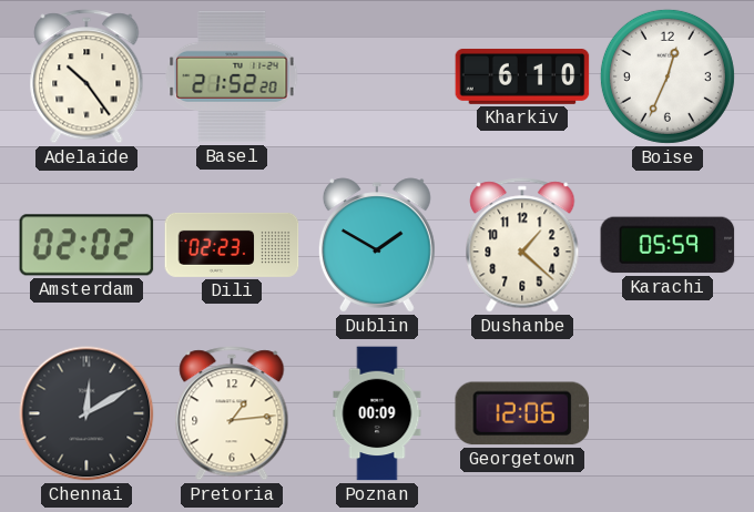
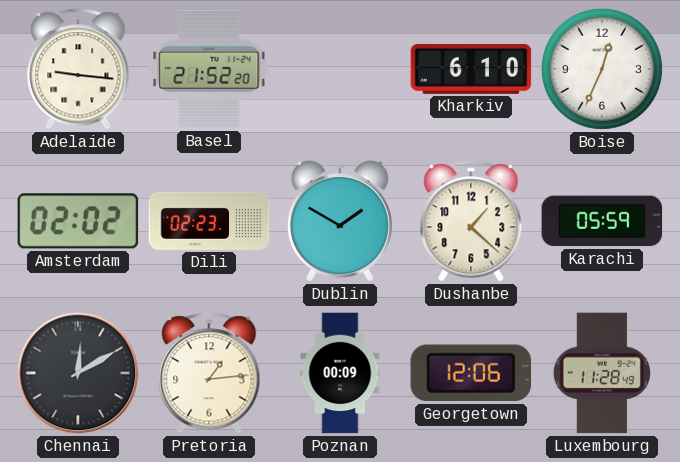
Adelaide: 10:24 -> 9:16
Luxembourg: none -> 11:28
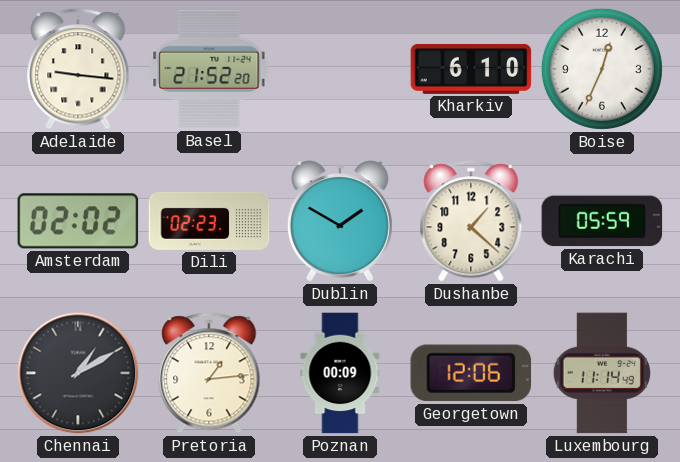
Chennai: 12:10 -> 1:10
Luxembourg: 11:28 -> 11:14
